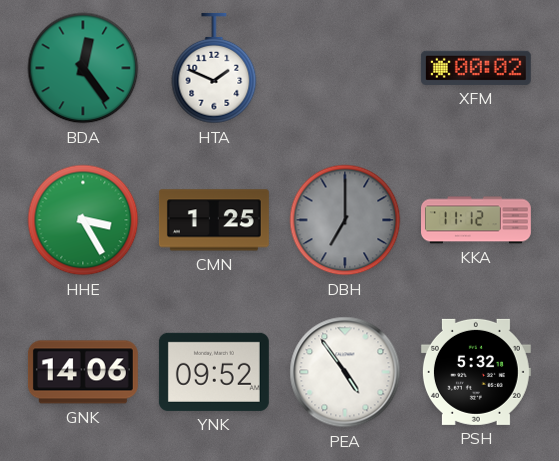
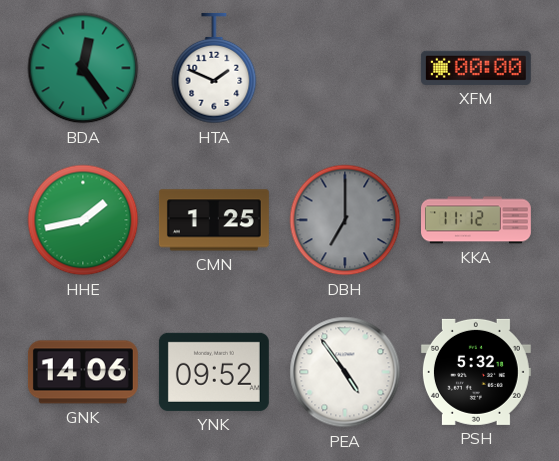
XFM: 00:02 -> 00:00
HHE: 3:25 -> 1:43
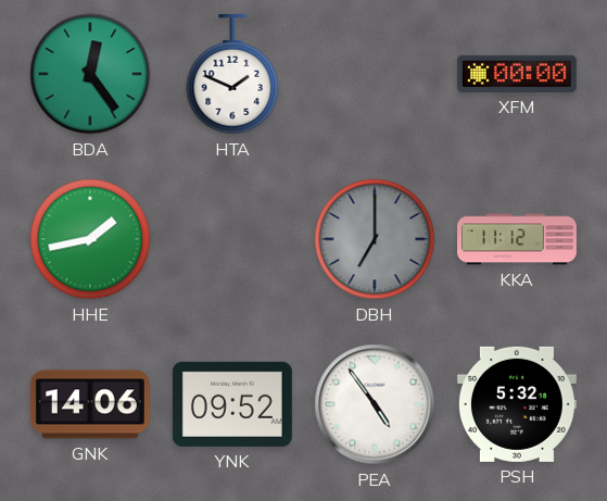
CMN: 1:25 -> none
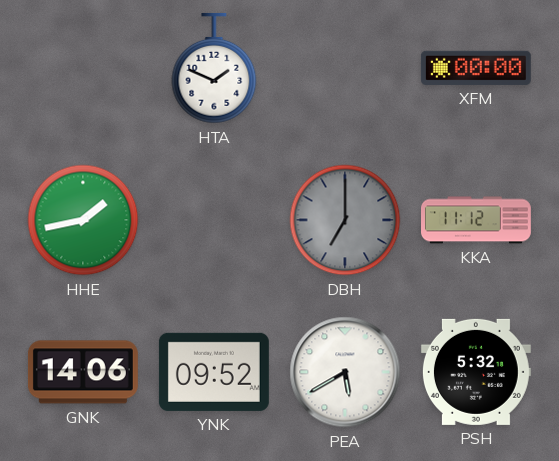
BDA: 12:24 -> none
PEA: 4:54 -> 5:40
